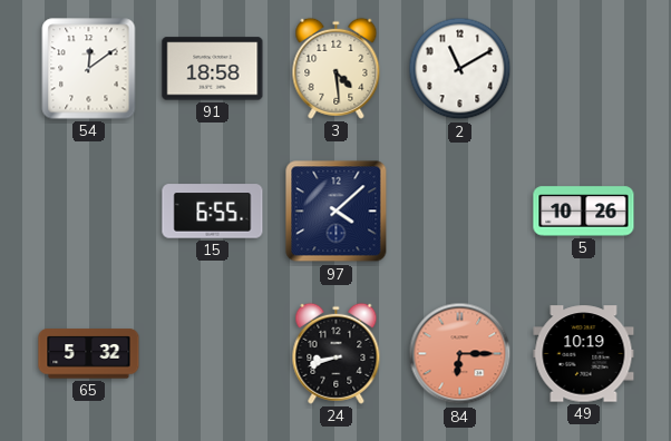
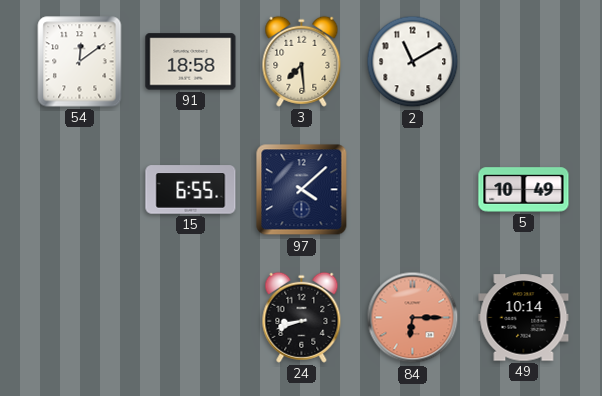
3: 4:29 -> 7:29
5: 10:26 -> 10:49
65: 5:32 -> none
49: 10:19 -> 10:14
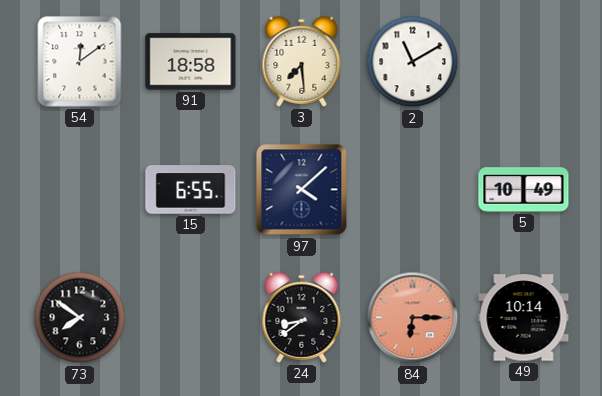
73: none -> 7:51
24: 8:42 -> 8:39
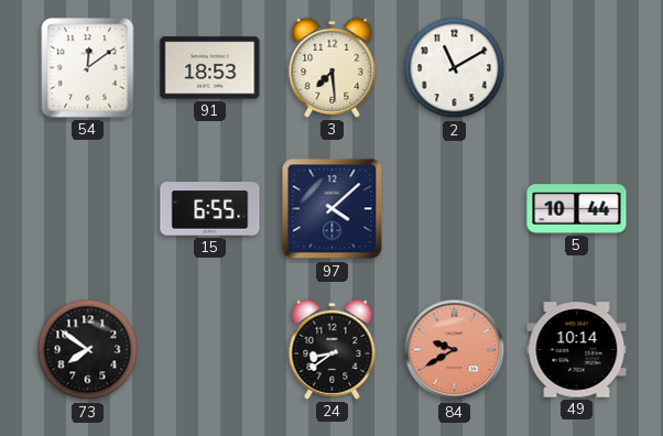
91: 18:58 -> 18:53
5: 10:49 -> 10:44
84: 6:15 -> 9:40
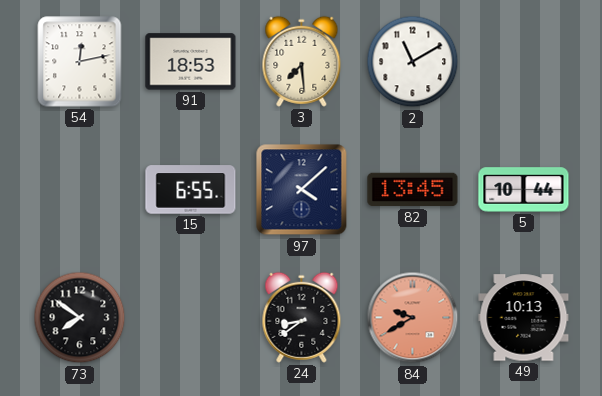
54: 12:09 -> 12:13
82: none -> 13:45
49: 10:14 -> 10:13
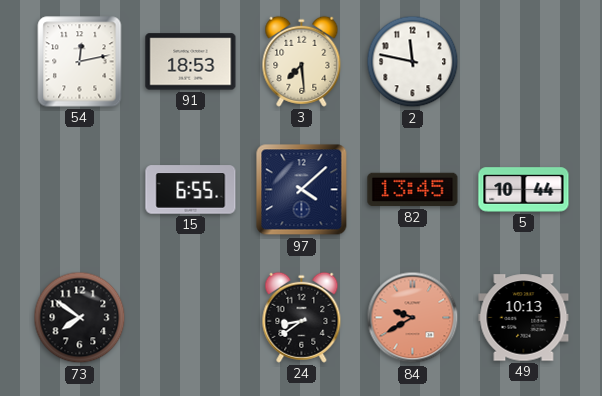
2: 11:10 -> 11:47
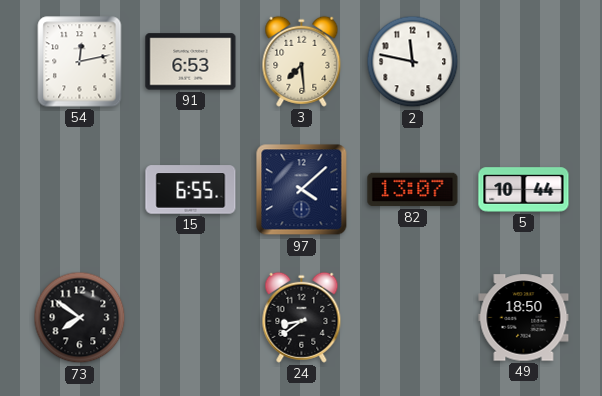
91: 18:53 -> 6:53
82: 13:45 -> 13:07
84: 9:40 -> none
49: 10:13 -> 18:50
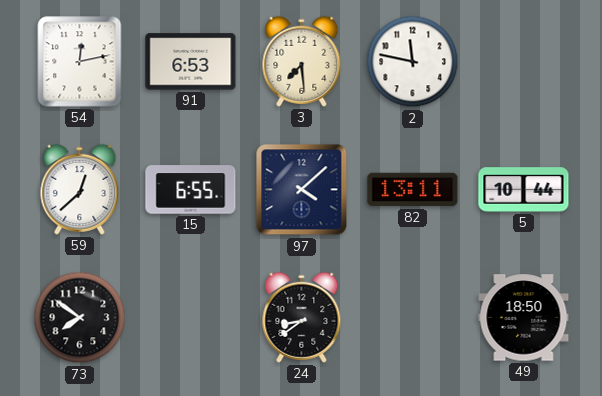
59: none -> 12:38
82: 13:07 -> 13:11
